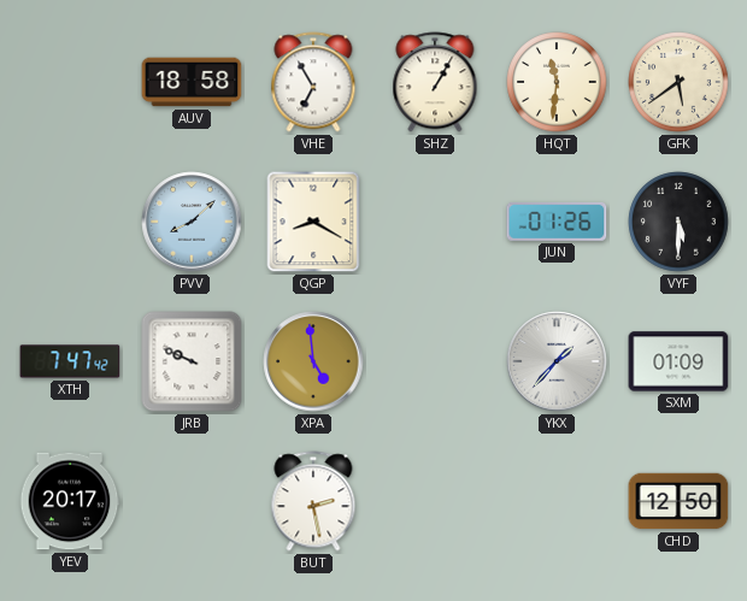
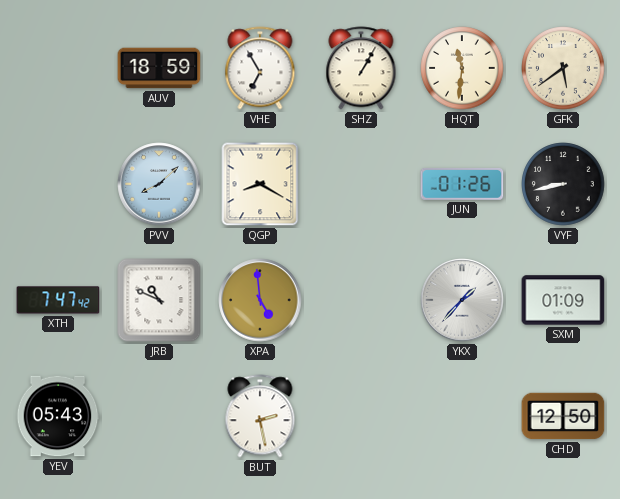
AUV: 18:58 -> 18:59
VYF: 5:30 -> 8:43
JRB: 9:49 -> 10:49
YEV: 20:17 -> 05:43
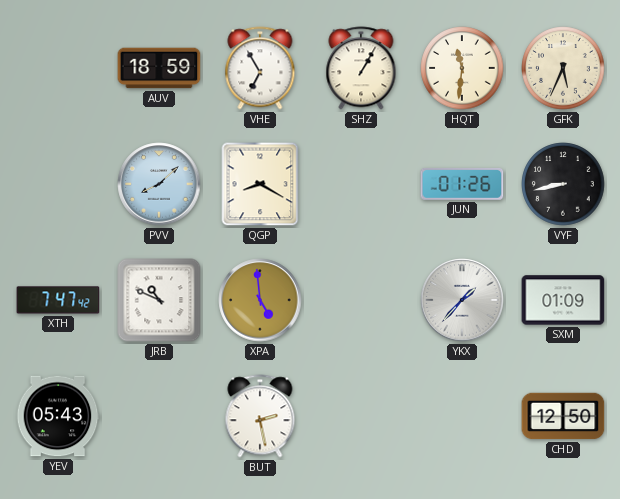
GFK: 5:39 -> 5:34
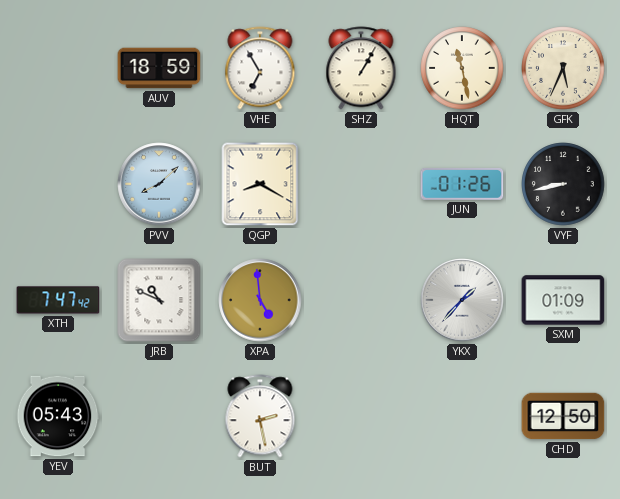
HQT: 11:31 -> 11:28
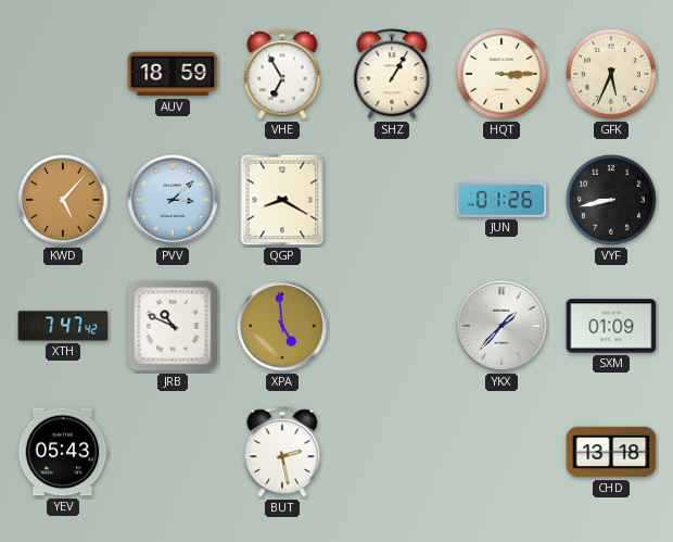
HQT: 11:28 -> 3:15
KWD: none -> 5:07
PVV: 8:08 -> 3:08
CHD: 12:50 -> 13:18
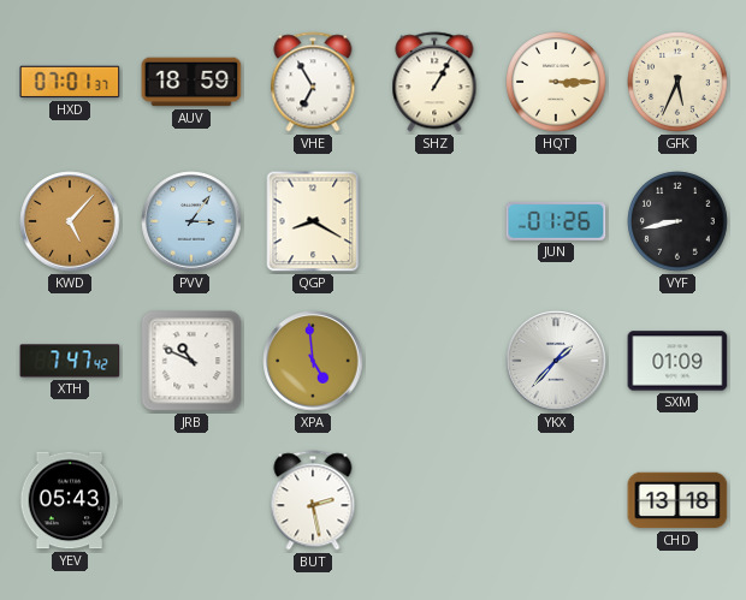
HXD: none -> 07:01
PVV: 3:08 -> 3:06
